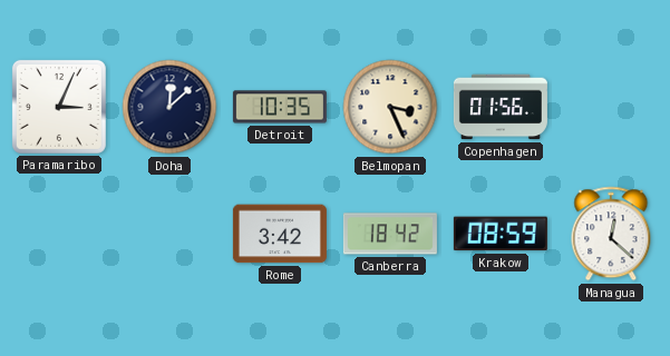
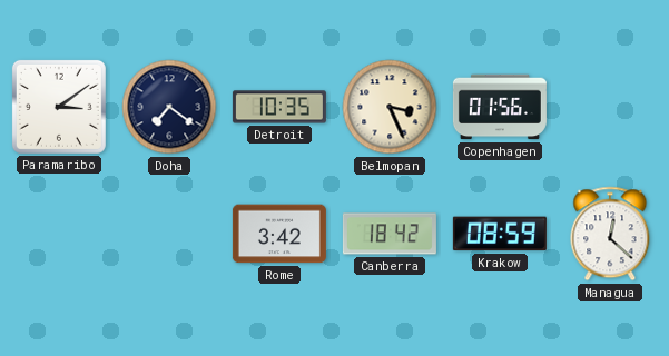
Paramaribo: 3:04 -> 3:09
Doha: 12:08 -> 7:21
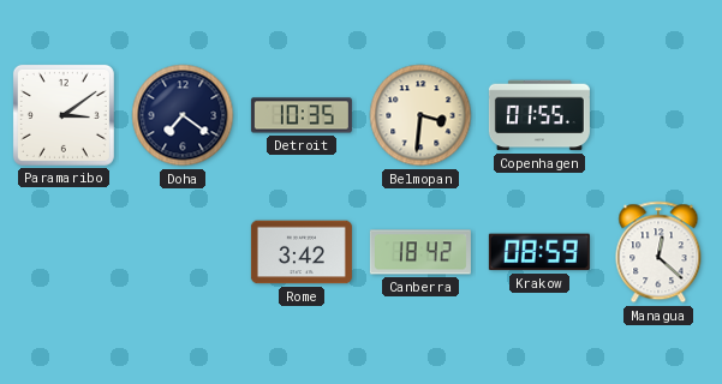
Belmopan: 3:26 -> 3:31
Copenhagen: 01:56 -> 01:55
